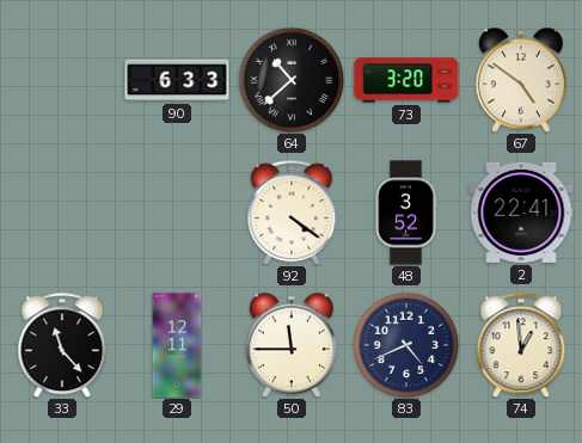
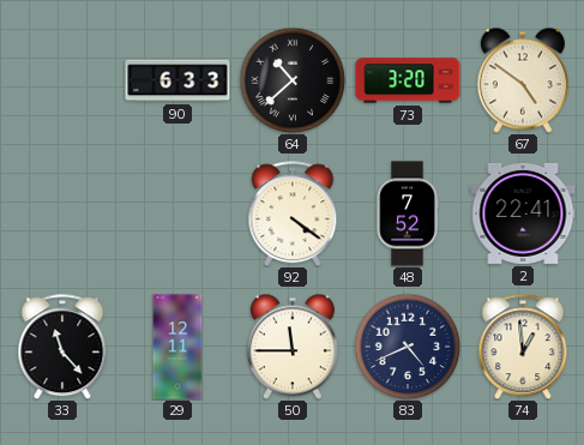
48: 3:52 -> 7:52
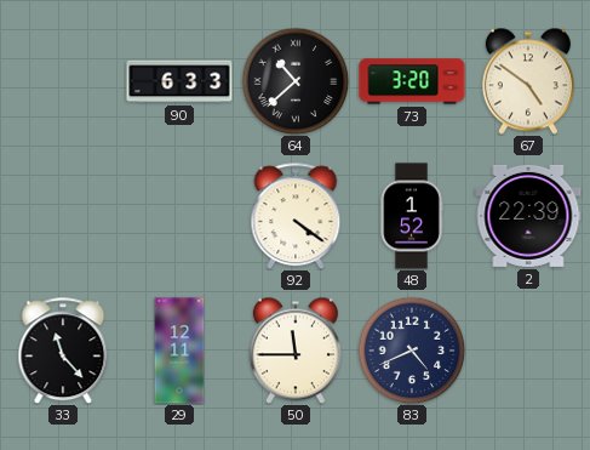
48: 7:52 -> 1:52
2: 22:41 -> 22:39
74: 12:59 -> none
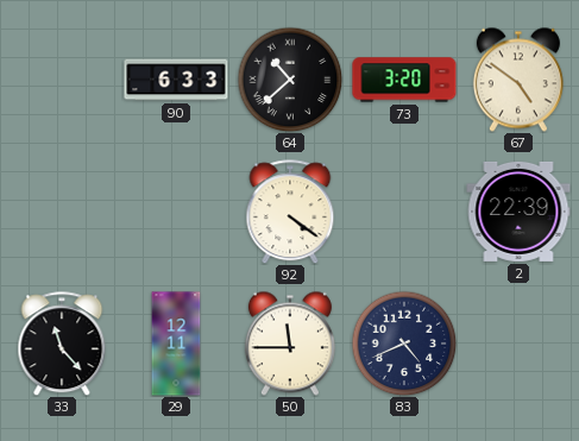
48: 1:52 -> none
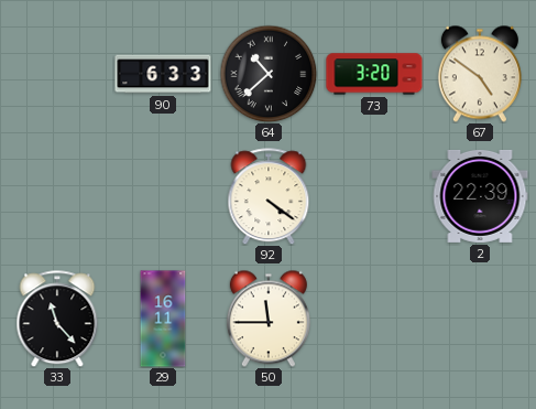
29: 12:11 -> 16:11
83: 4:41 -> none
